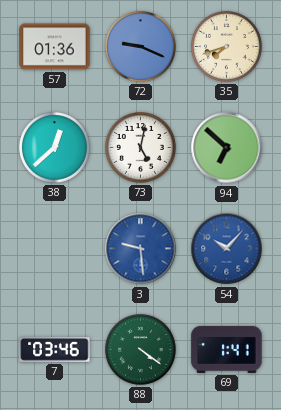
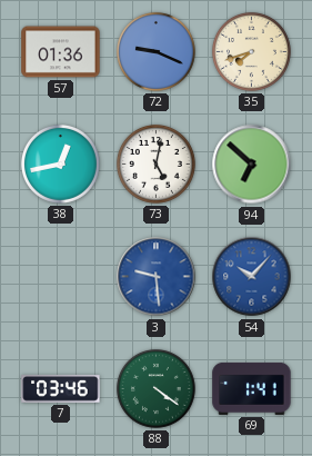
38: 12:38 -> 12:43
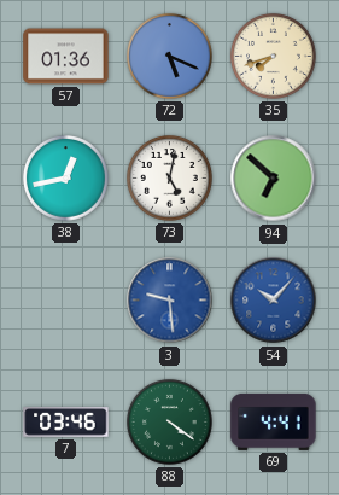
72: 9:19 -> 5:19
69: 1:41 -> 4:41
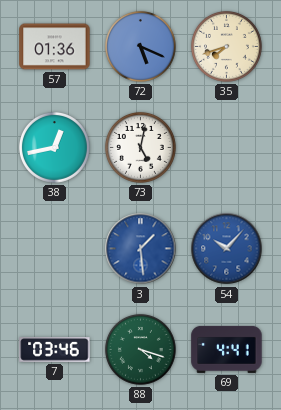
94: 6:52 -> none
3: 9:29 -> 1:29
88: 4:21 -> 4:18
